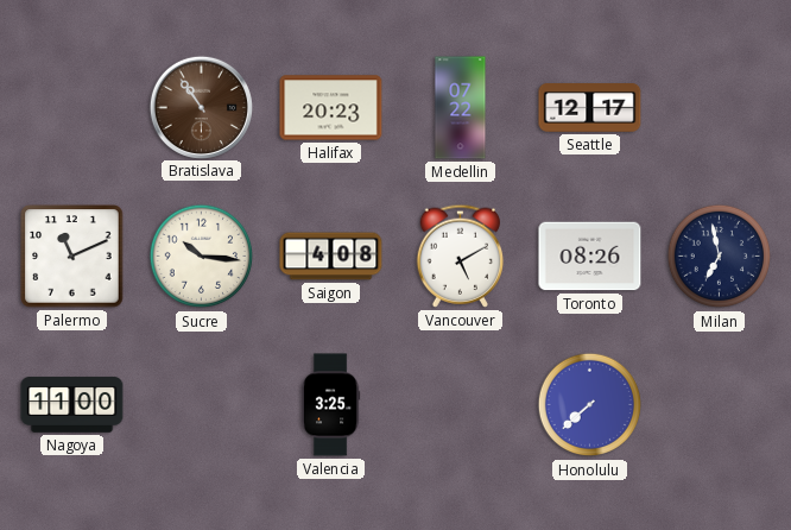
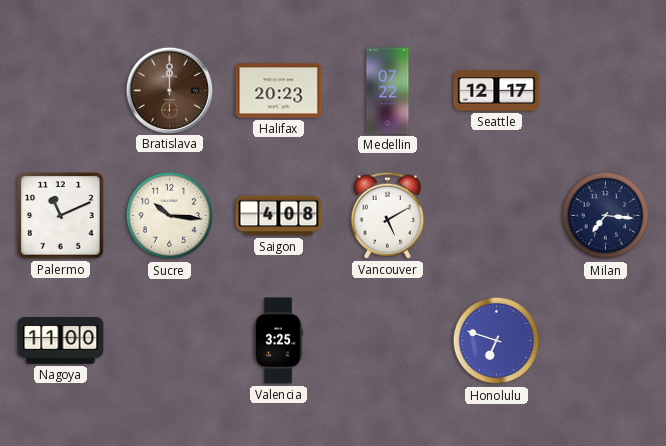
Bratislava: 10:54 -> 12:00
Toronto: 08:26 -> none
Milan: 6:58 -> 7:16
Honolulu: 7:38 -> 6:48
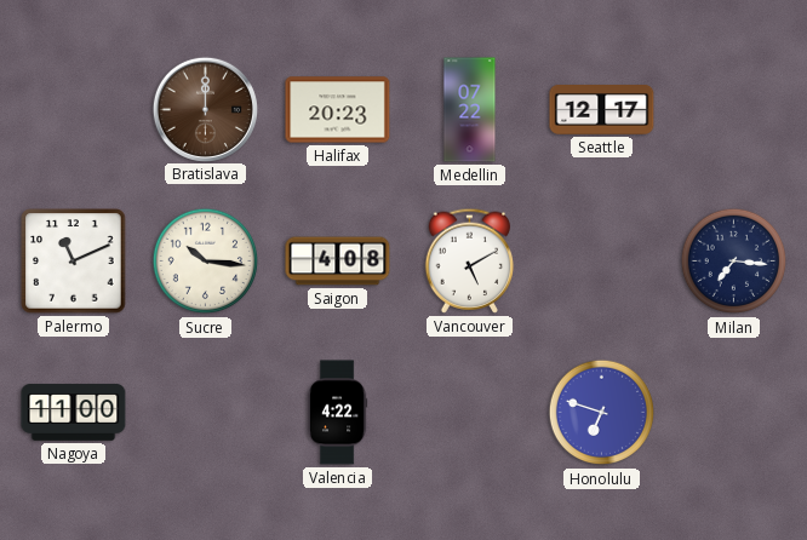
Valencia: 3:25 -> 4:22
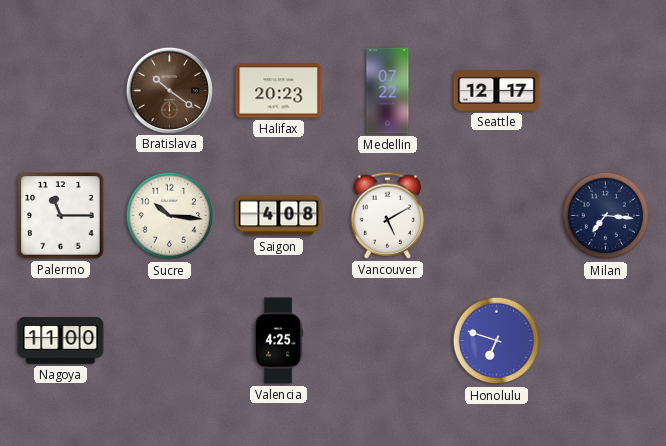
Bratislava: 12:00 -> 10:21
Palermo: 11:11 -> 11:15
Valencia: 4:22 -> 4:25
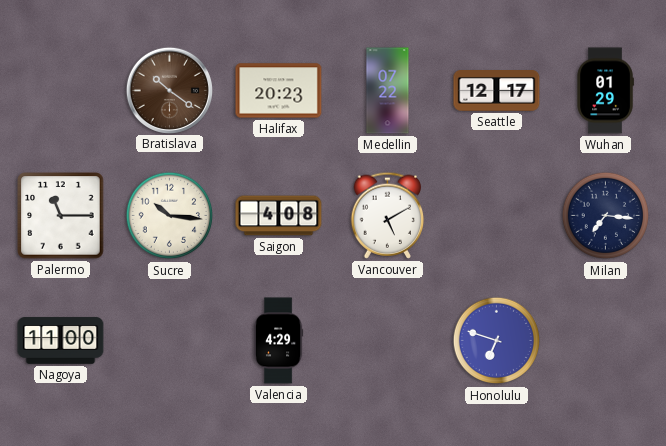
Wuhan: none -> 01:29
Valencia: 4:25 -> 4:29
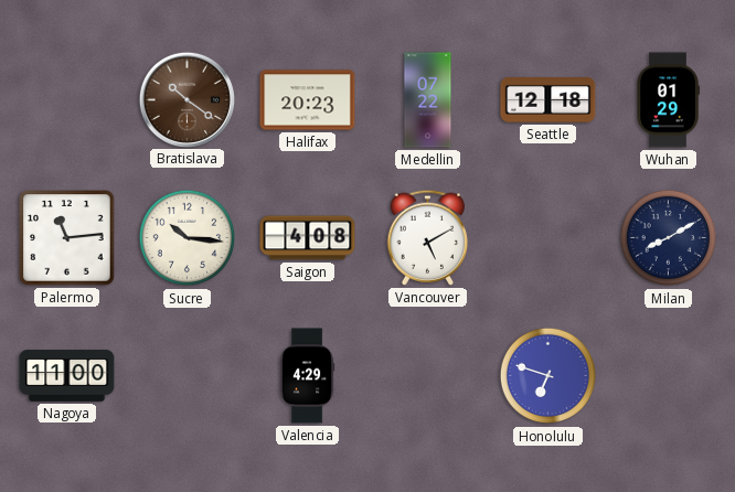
Seattle: 12:17 -> 12:18
Palermo: 11:15 -> 11:14
Milan: 7:16 -> 8:10
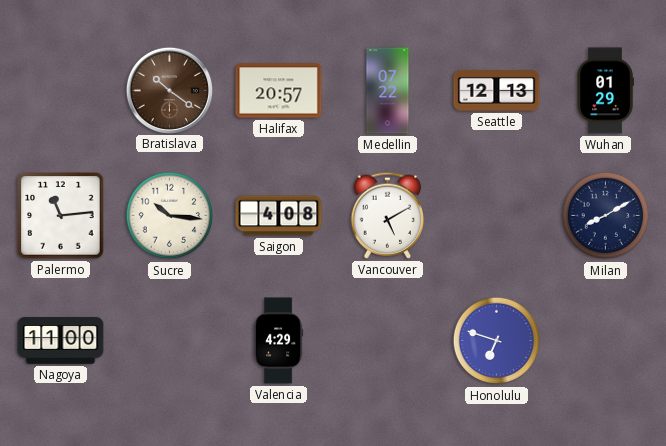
Halifax: 20:23 -> 20:57
Seattle: 12:18 -> 12:13
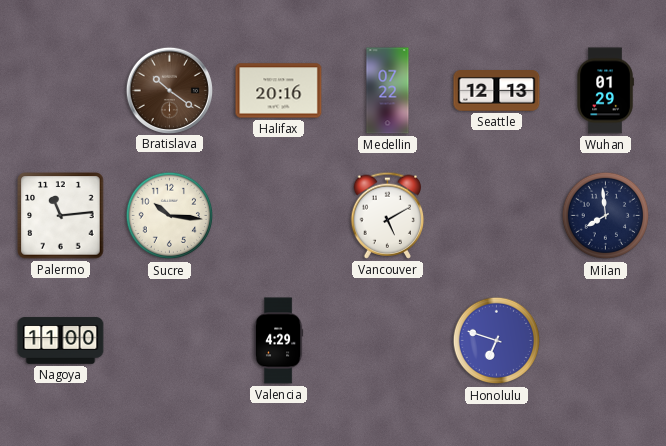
Halifax: 20:57 -> 20:16
Saigon: 4:08 -> none
Milan: 8:10 -> 7:59
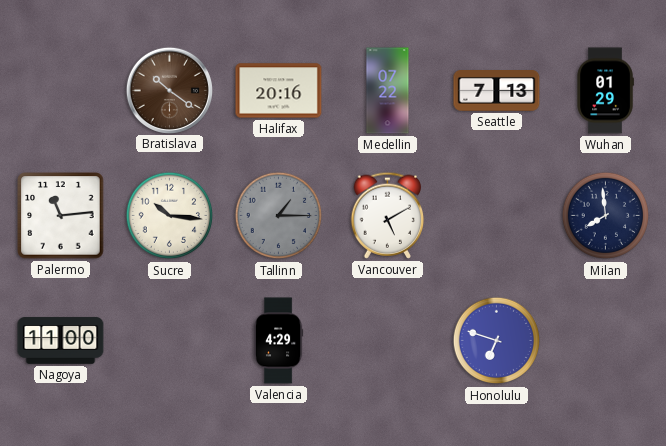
Seattle: 12:13 -> 7:13
Tallinn: none -> 1:15
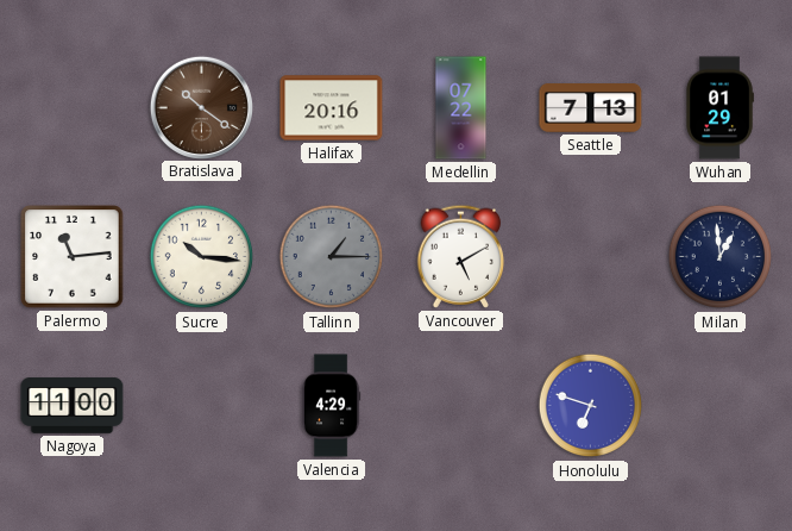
Milan: 7:59 -> 12:59
